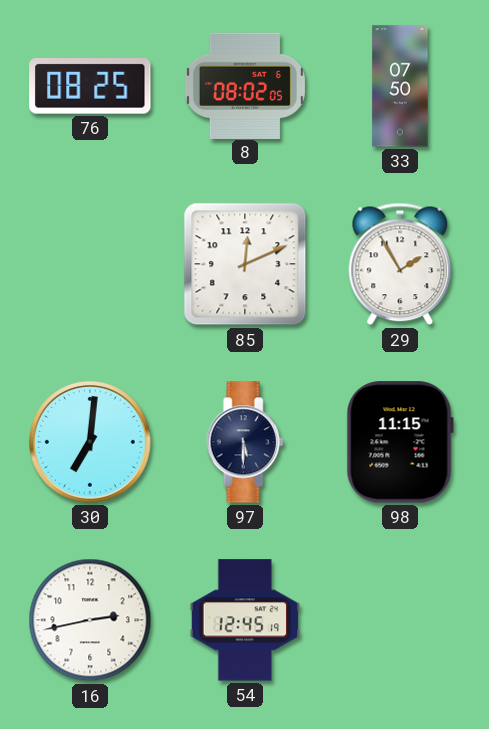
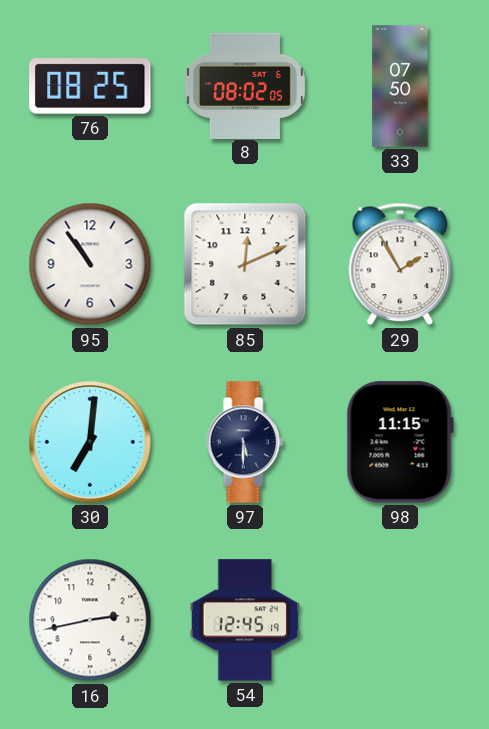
95: none -> 10:54
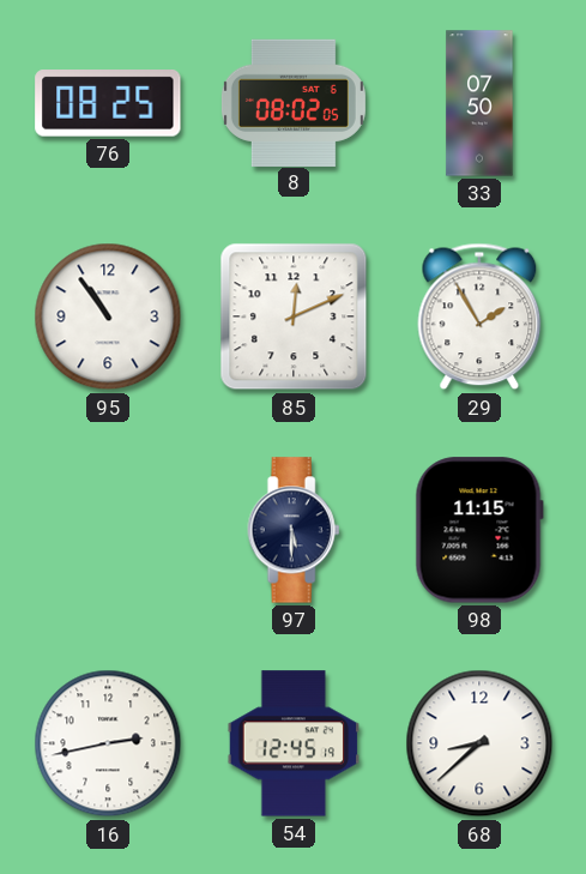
30: 7:01 -> none
68: none -> 8:38
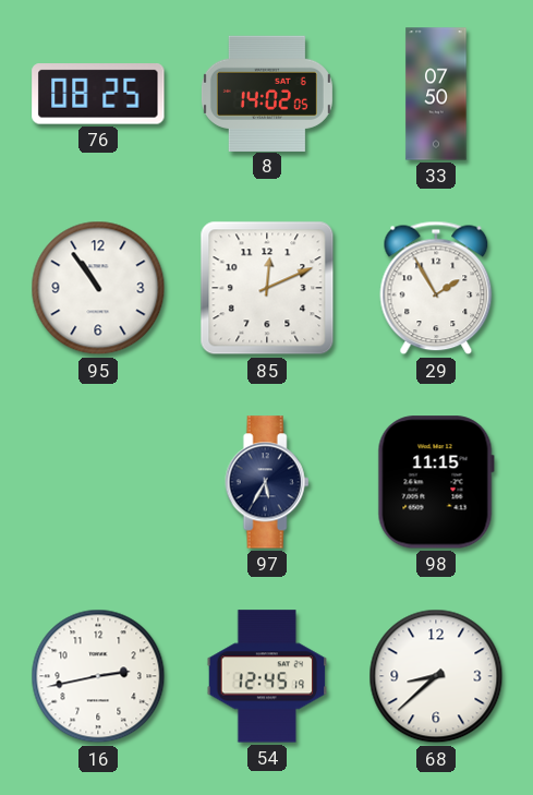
8: 08:02 -> 14:02
97: 5:30 -> 5:35
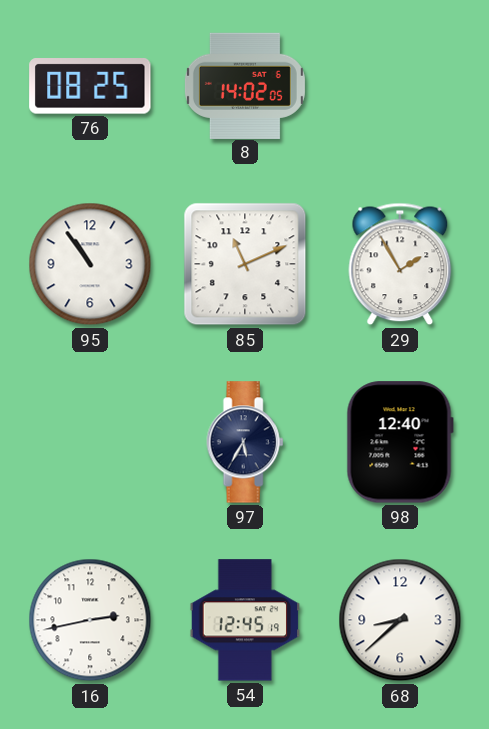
33: 07:50 -> none
85: 12:11 -> 11:11
98: 11:15 -> 12:40
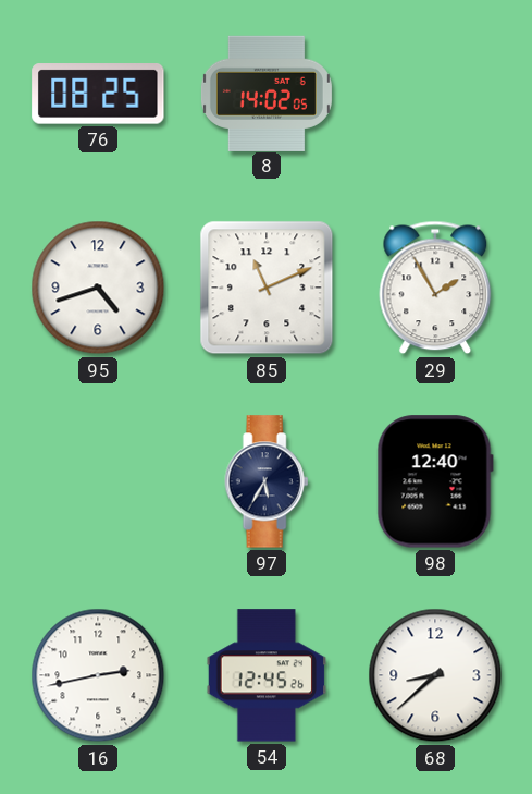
95: 10:54 -> 4:42
54: 12:45:19 -> 12:45:26
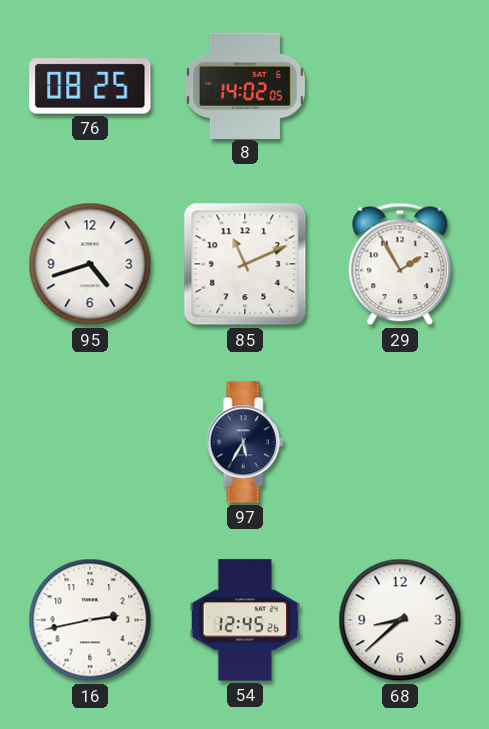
98: 12:40 -> none
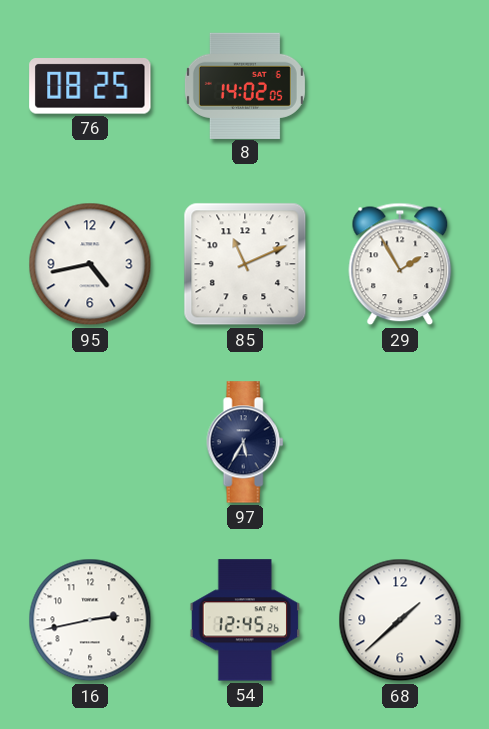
95: 4:42 -> 4:43
68: 8:38 -> 1:38
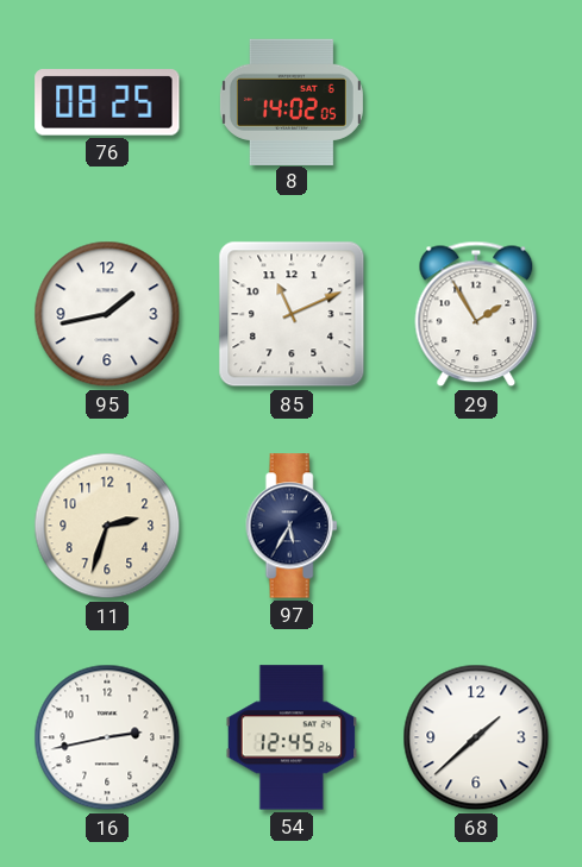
95: 4:43 -> 1:43
11: none -> 2:33
